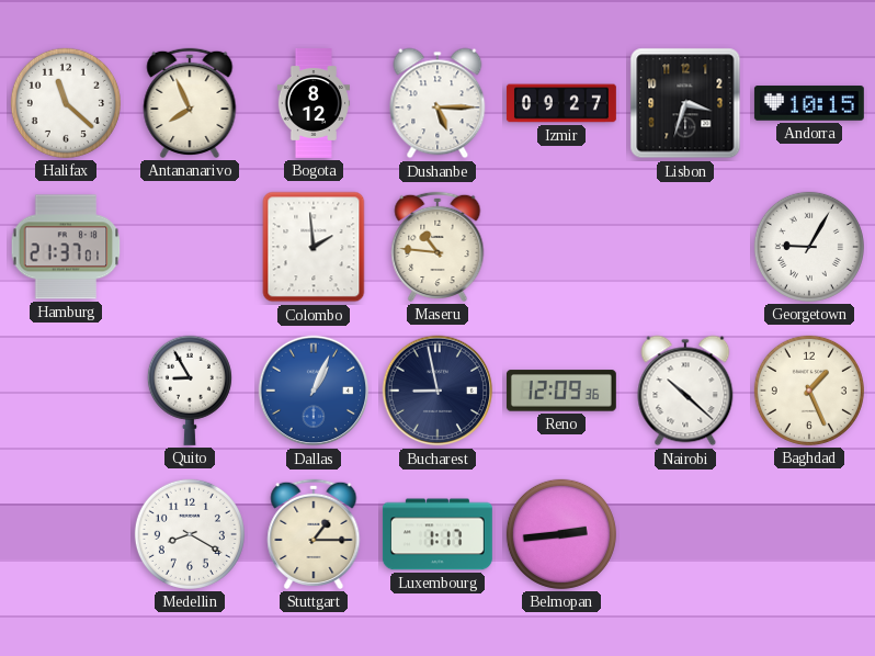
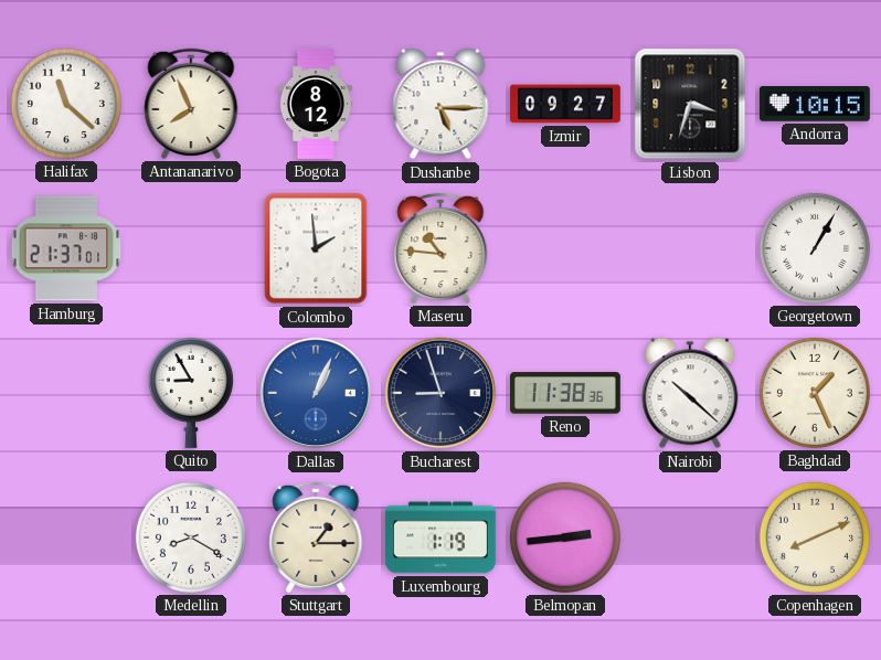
Georgetown: 9:05 -> 1:05
Bucharest: 8:58 -> 8:57
Reno: 12:09 -> 11:38
Luxembourg: 1:17 -> 1:19
Copenhagen: none -> 8:11
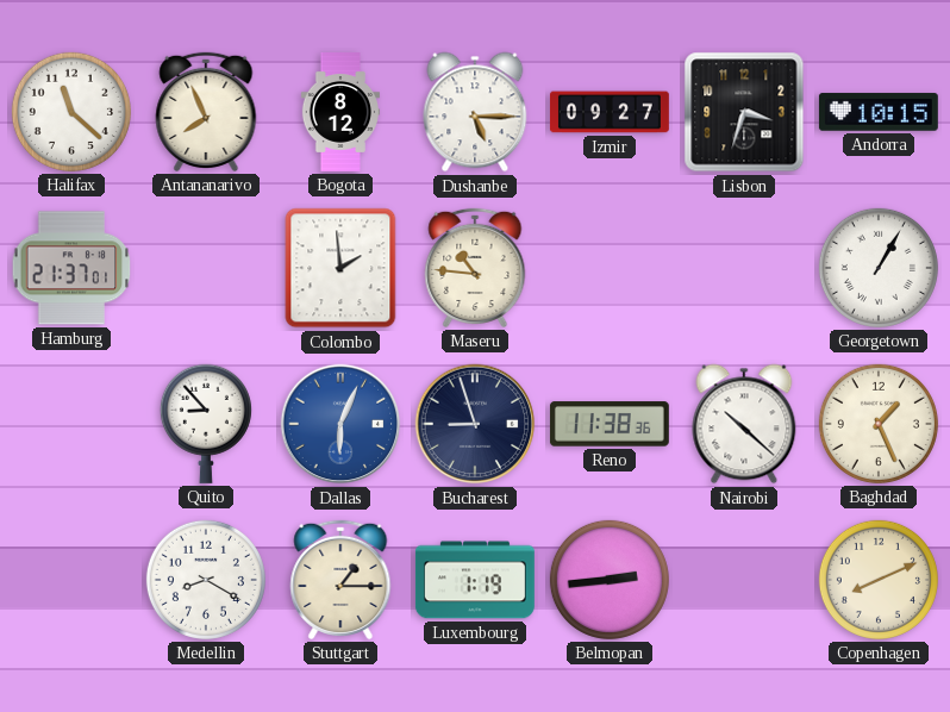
Quito: 8:55 -> 8:53
Dallas: 1:04 -> 6:04
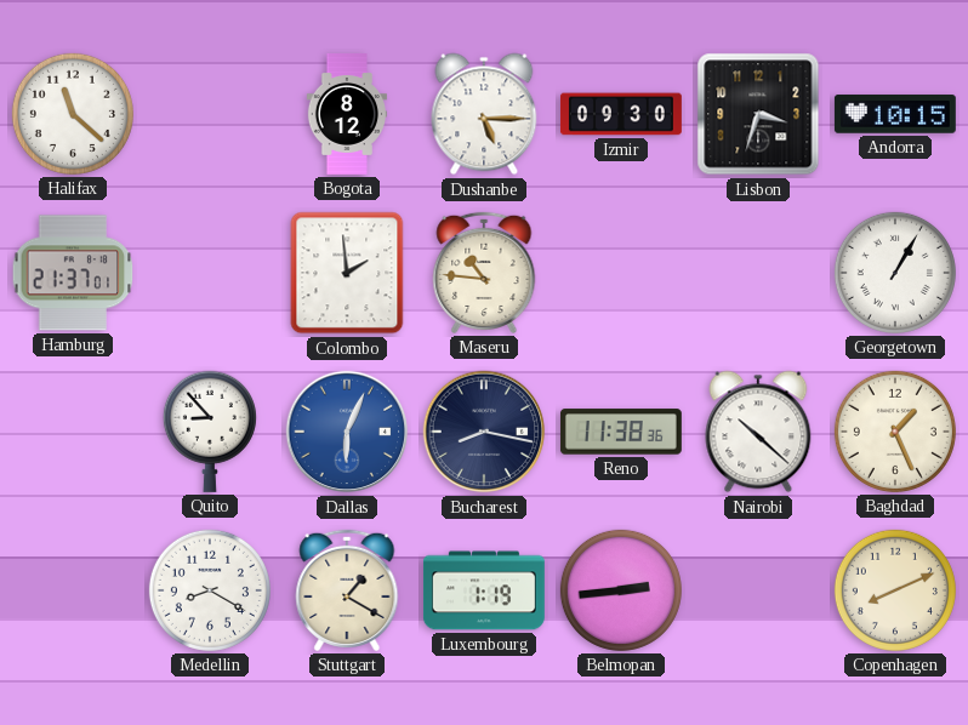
Antananarivo: 7:56 -> none
Izmir: 09:27 -> 09:30
Bucharest: 8:57 -> 8:17
Stuttgart: 1:15 -> 1:20
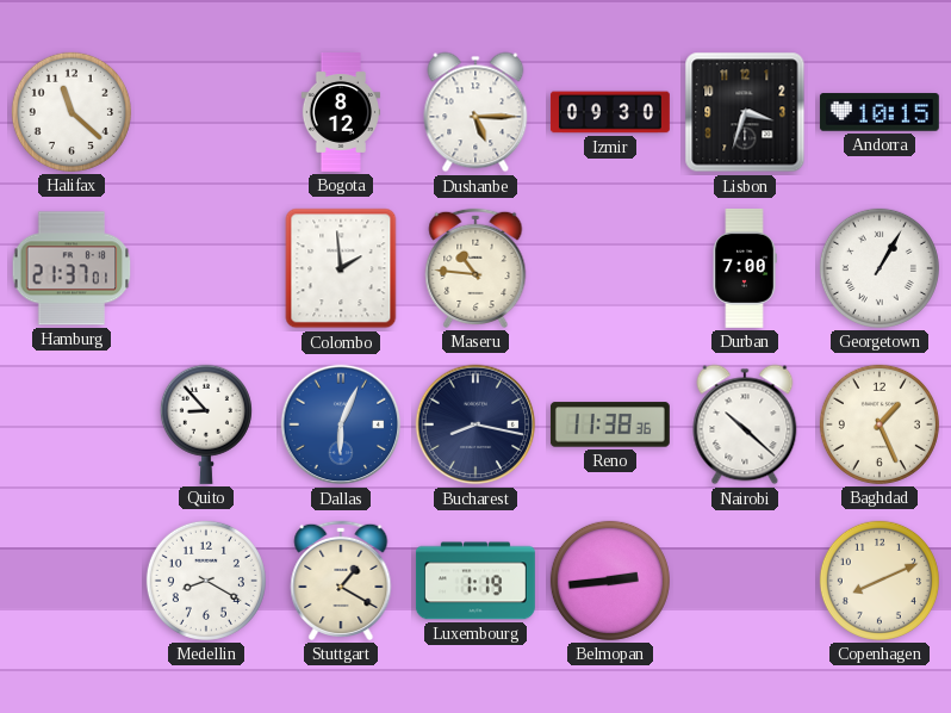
Durban: none -> 7:00
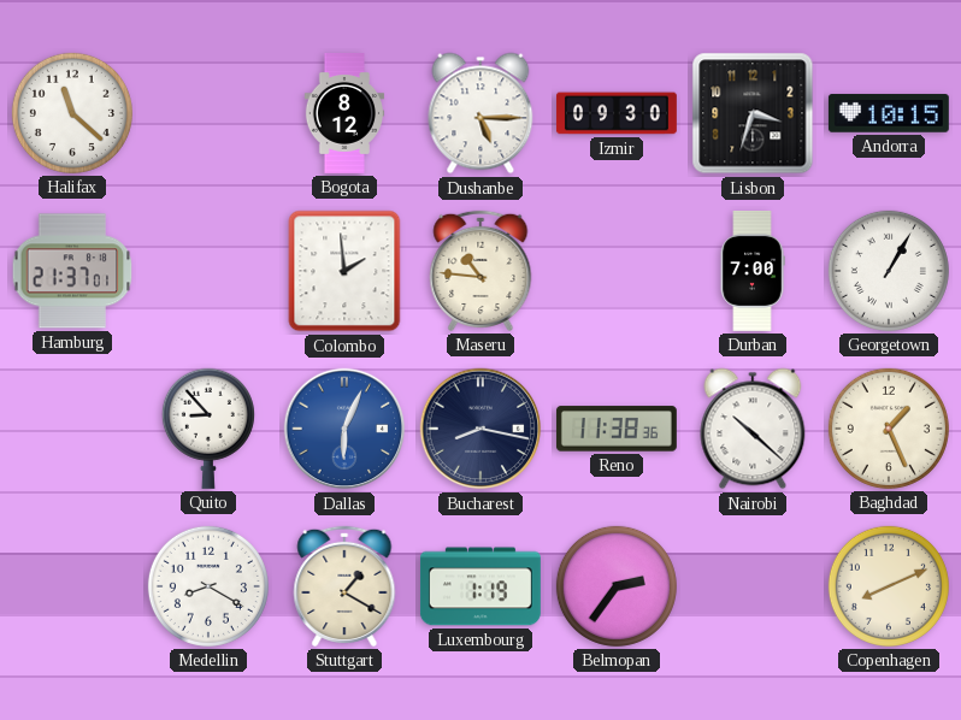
Belmopan: 2:44 -> 2:36
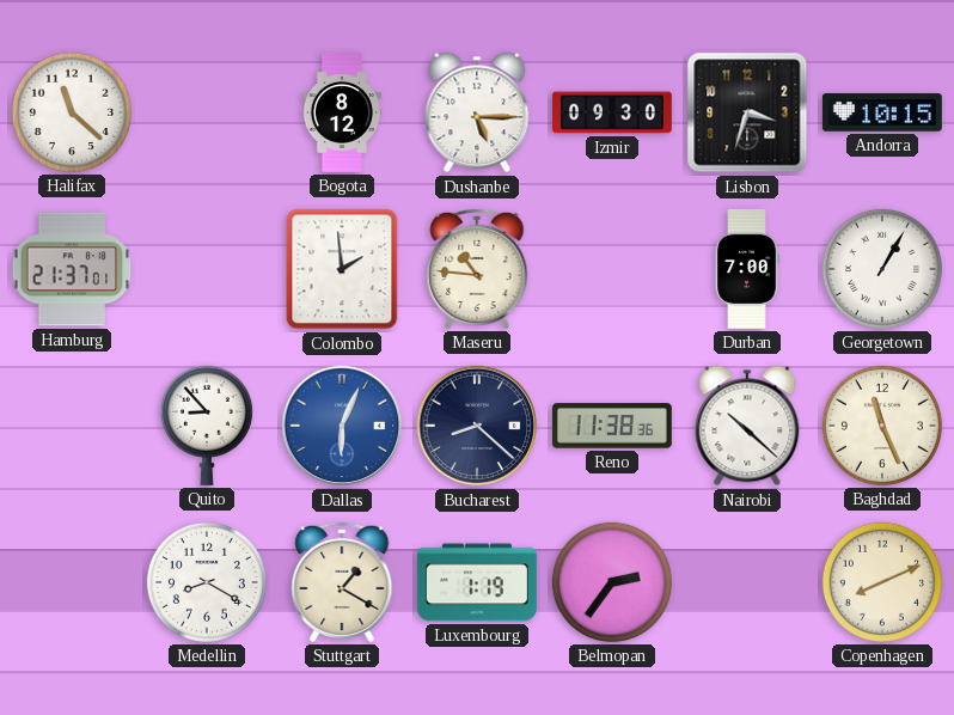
Bucharest: 8:17 -> 8:22
Baghdad: 1:26 -> 11:26
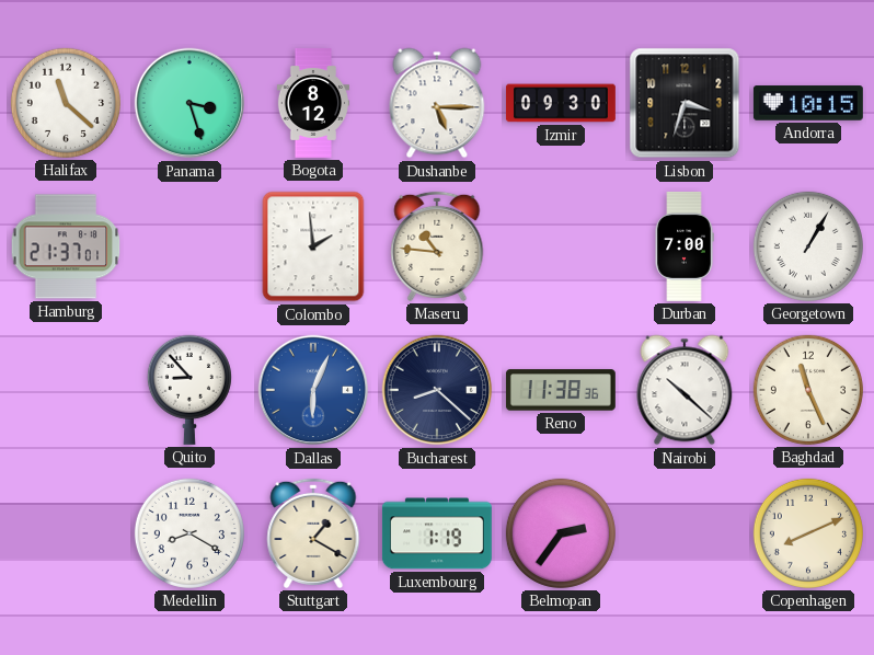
Panama: none -> 3:27
